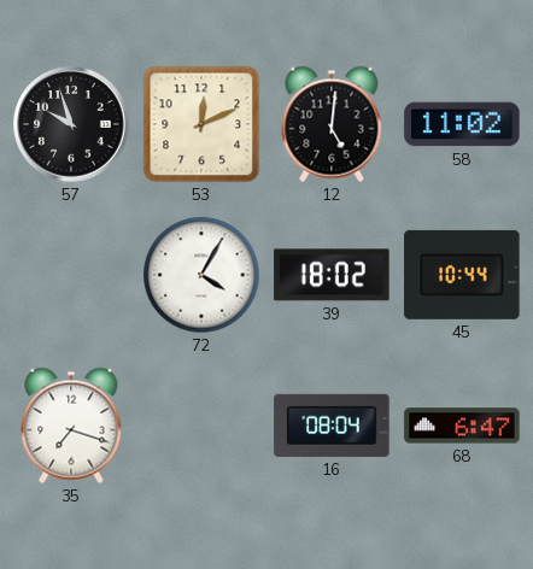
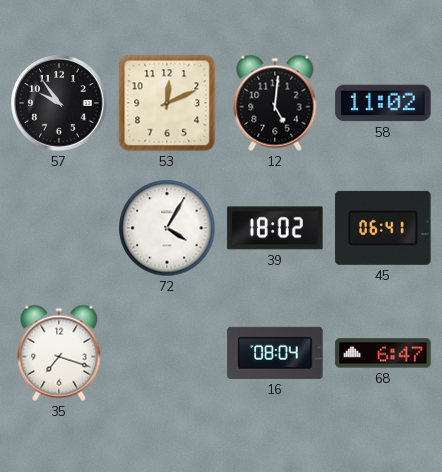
57: 9:57 -> 9:54
45: 10:44 -> 06:41
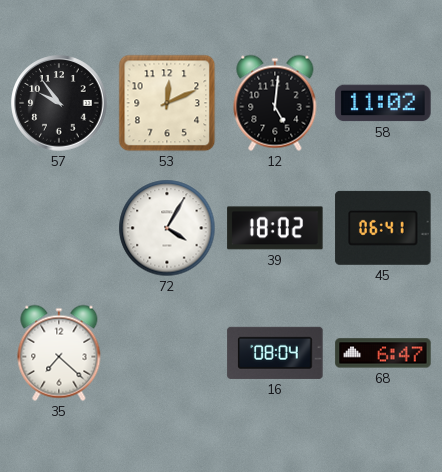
35: 7:18 -> 7:22
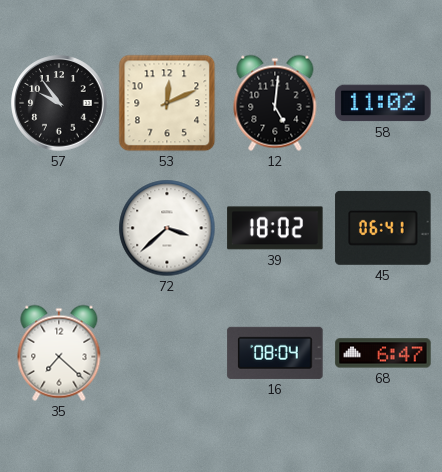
72: 4:05 -> 3:38
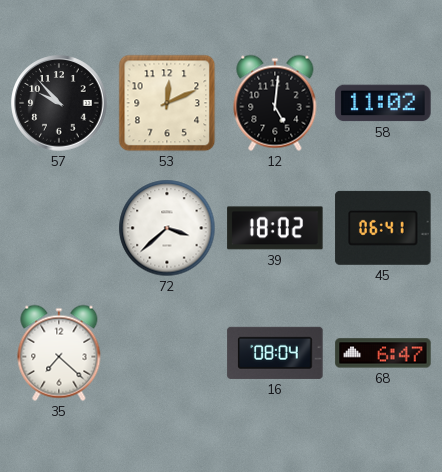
57: 9:54 -> 9:53
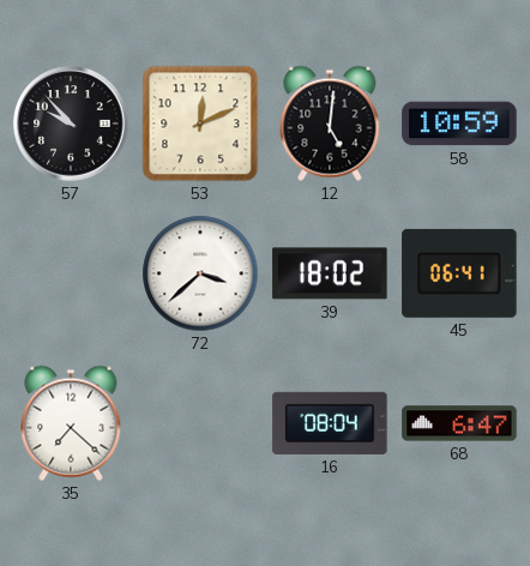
58: 11:02 -> 10:59
